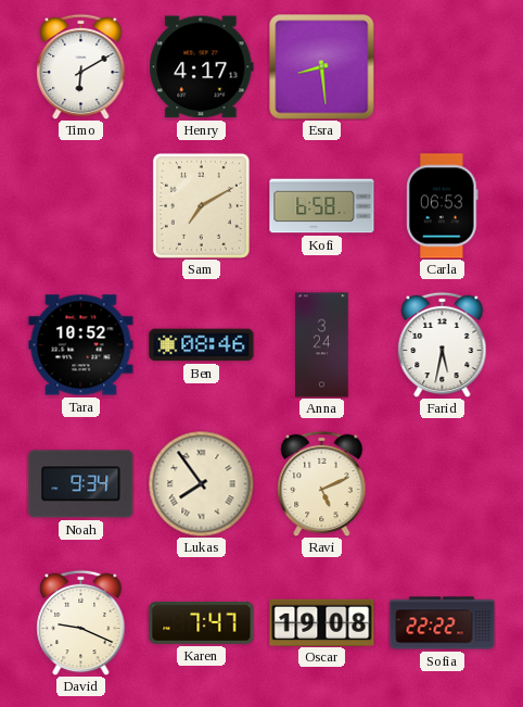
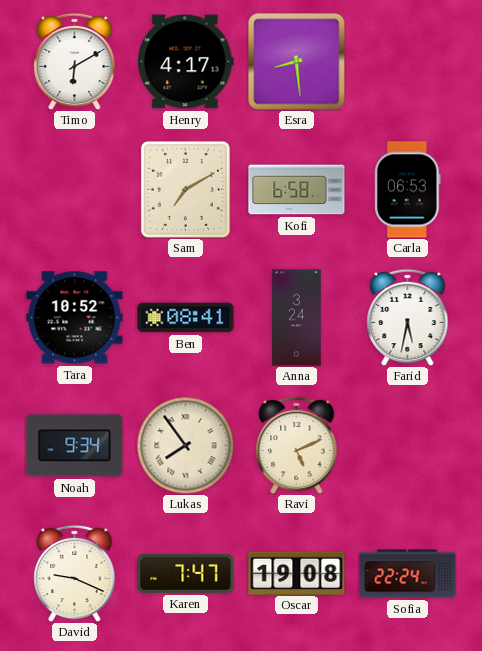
Ben: 08:46 -> 08:41
Sofia: 22:22 -> 22:24
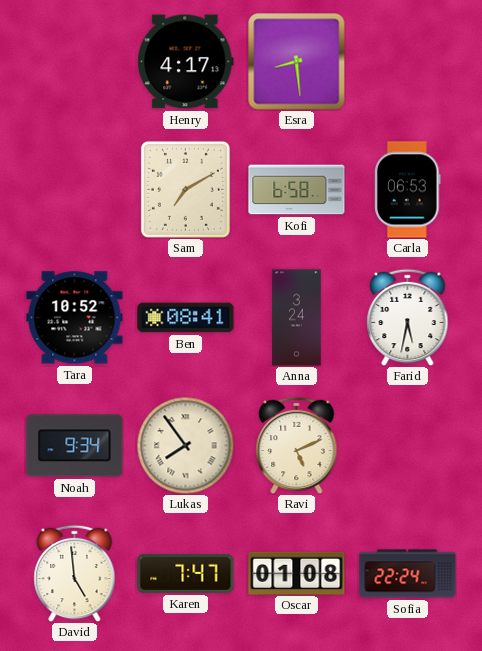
Timo: 6:10 -> none
David: 9:19 -> 4:59
Oscar: 19:08 -> 01:08
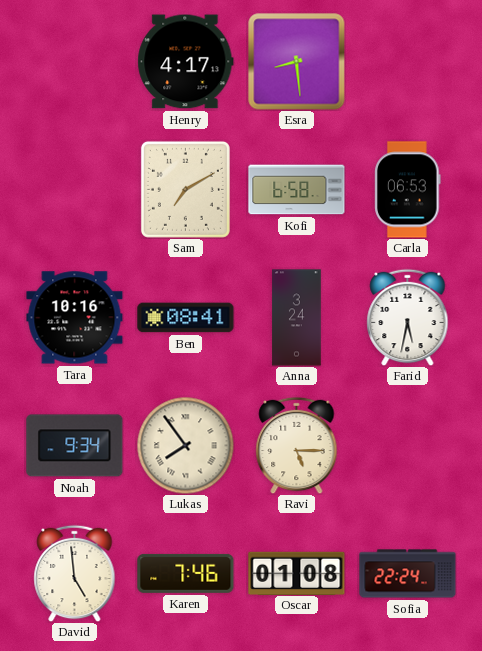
Tara: 10:52 -> 10:16
Ravi: 5:11 -> 5:15
Karen: 7:47 -> 7:46
